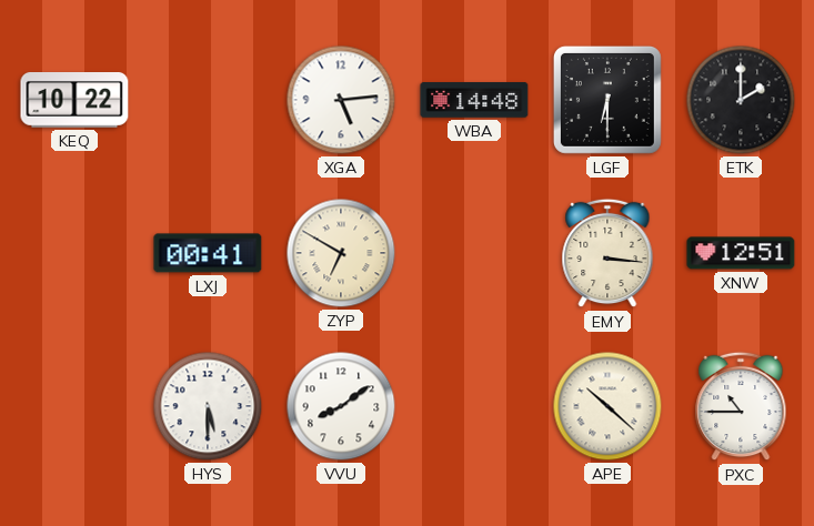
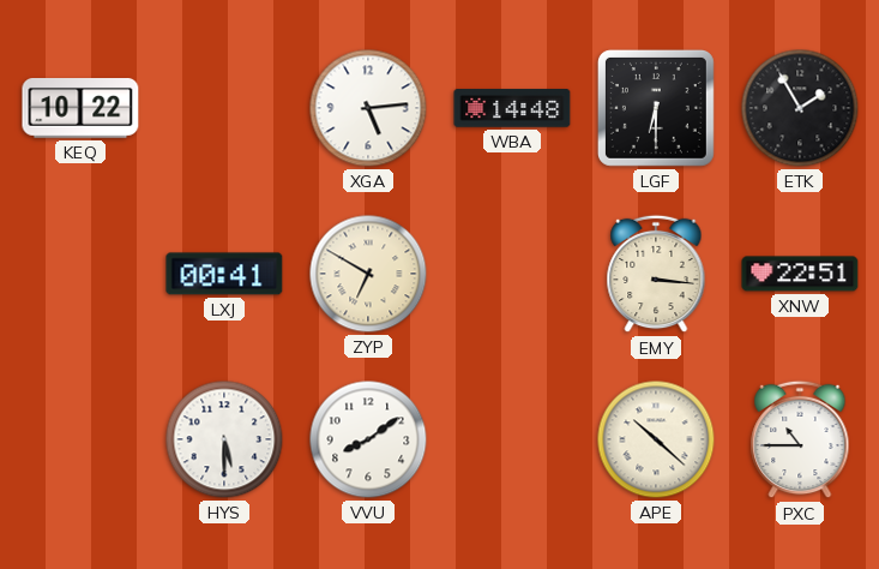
ETK: 2:00 -> 1:55
XNW: 12:51 -> 22:51
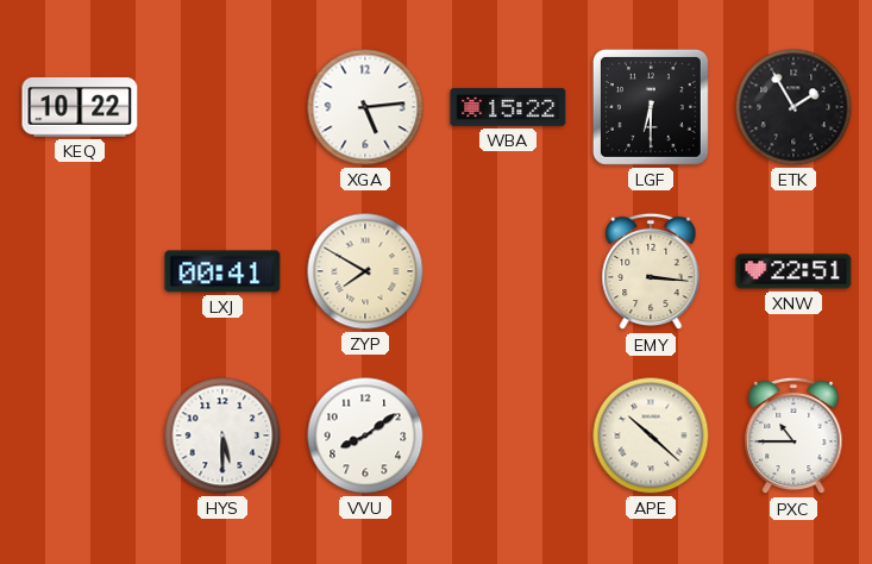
WBA: 14:48 -> 15:22
ZYP: 6:50 -> 7:50
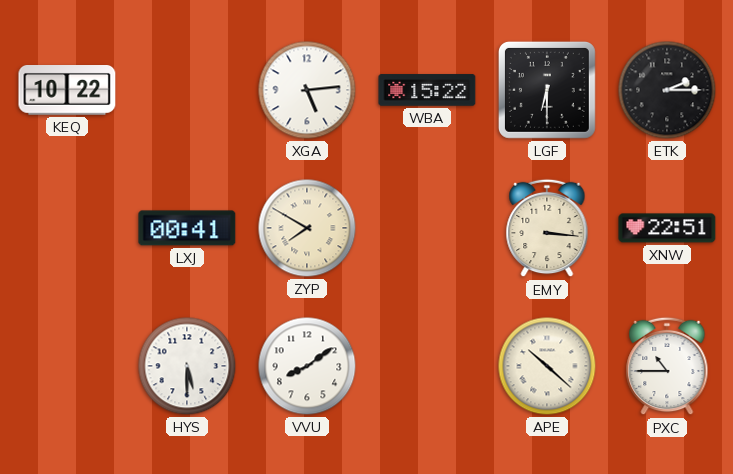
ETK: 1:55 -> 2:15
